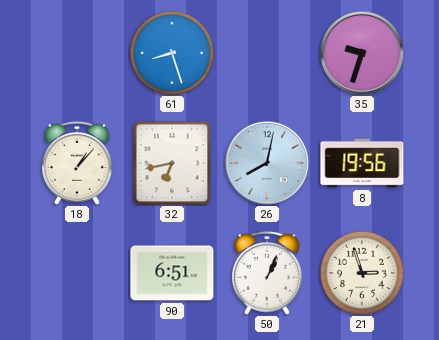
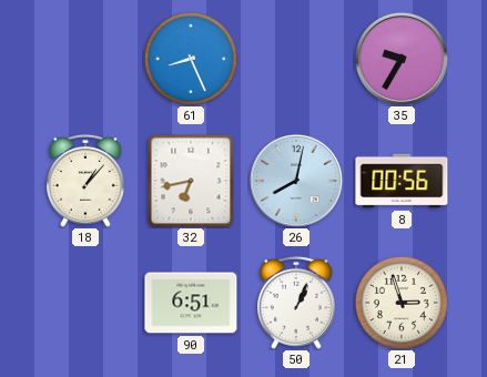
61: 8:27 -> 8:26
35: 9:33 -> 9:35
8: 19:56 -> 00:56
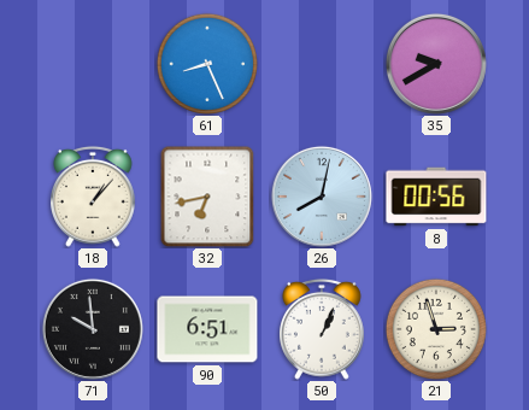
35: 9:35 -> 9:40
71: none -> 9:59
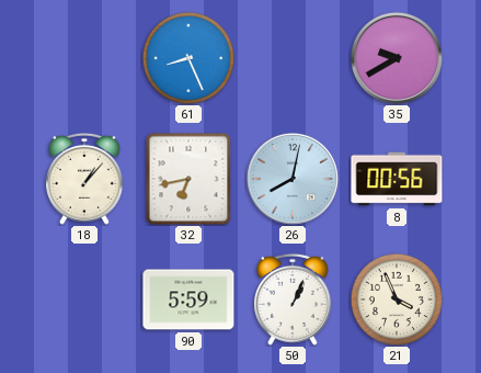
71: 9:59 -> none
90: 6:51 -> 5:59
21: 2:57 -> 3:56
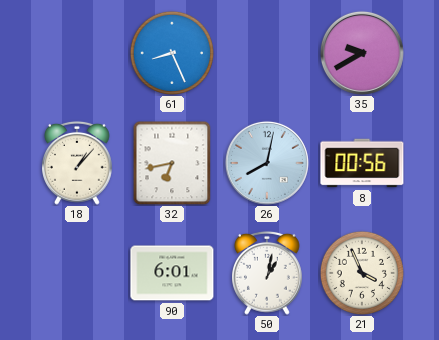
90: 5:59 -> 6:01
50: 1:04 -> 1:02
